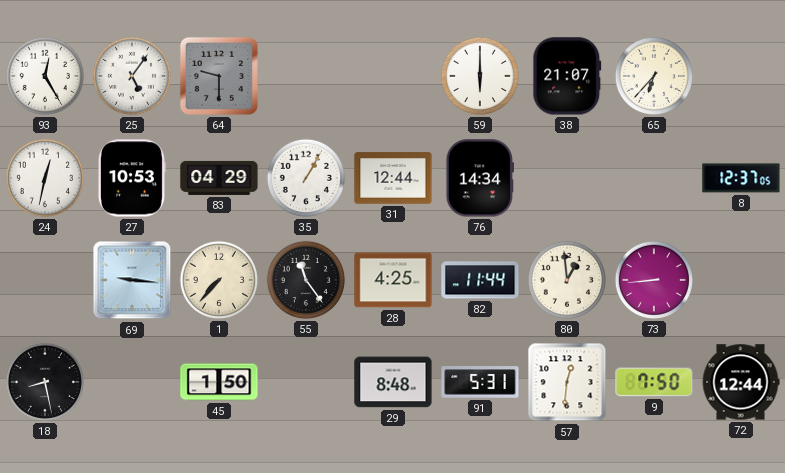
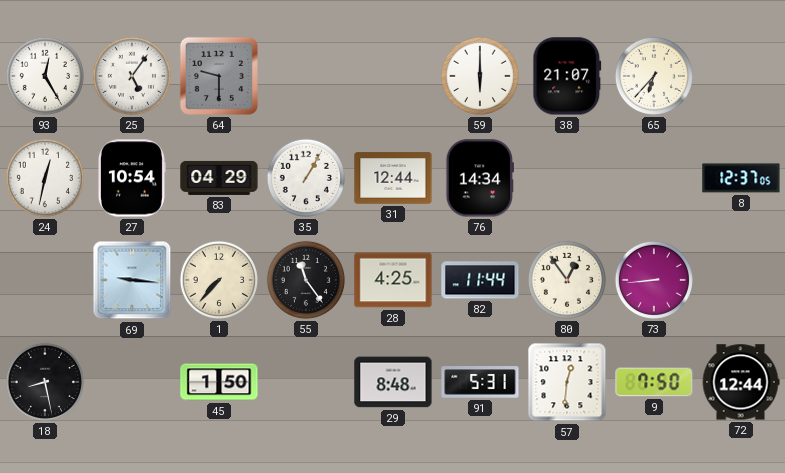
27: 10:53 -> 10:54
80: 12:59 -> 12:54
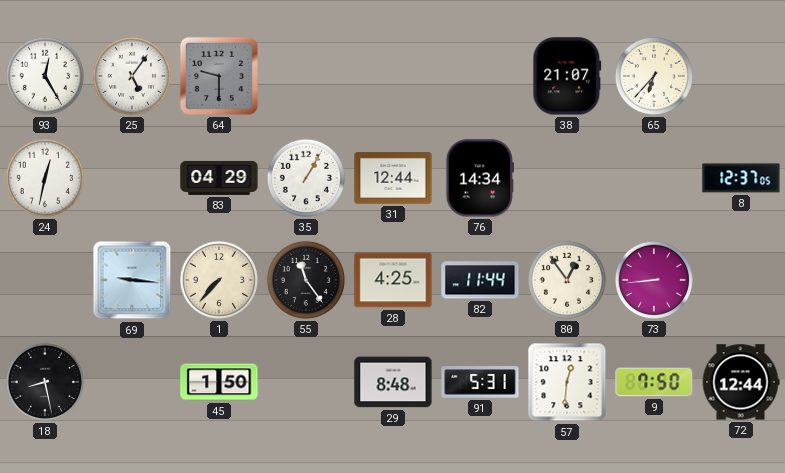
59: 6:00 -> none
27: 10:54 -> none
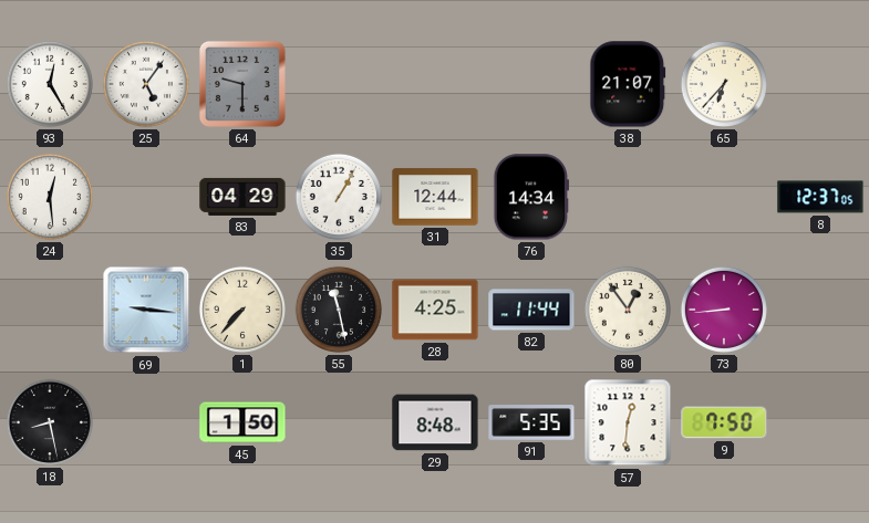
24: 12:32 -> 12:29
55: 11:24 -> 11:28
91: 5:31 -> 5:35
72: 12:44 -> none
